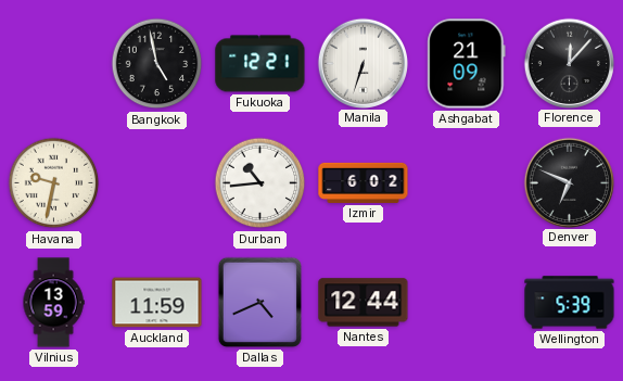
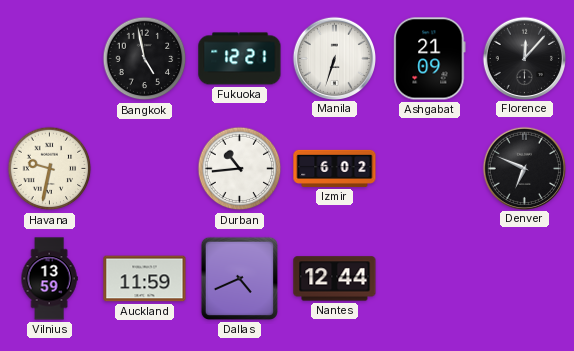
Wellington: 5:39 -> none
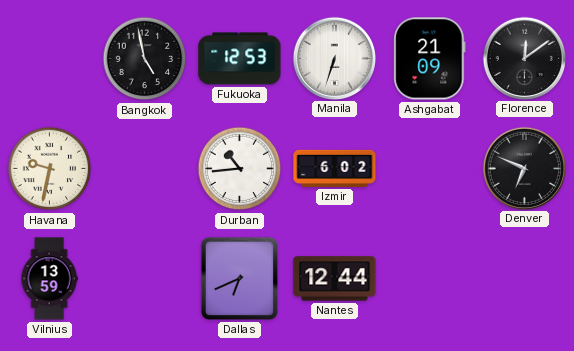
Fukuoka: 12:21 -> 12:53
Florence: 12:07 -> 12:09
Auckland: 11:59 -> none
Dallas: 4:41 -> 6:41
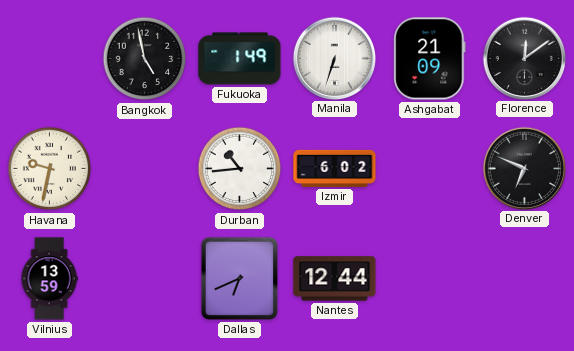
Fukuoka: 12:53 -> 1:49
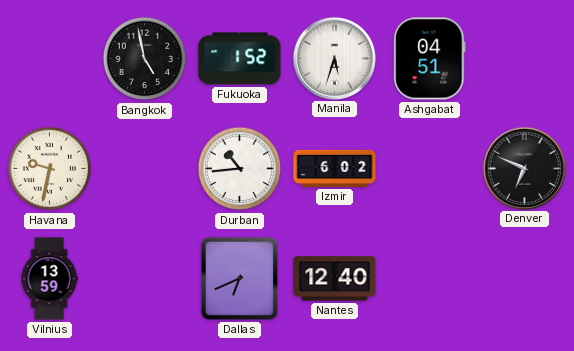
Fukuoka: 1:49 -> 1:52
Manila: 6:33 -> 5:33
Ashgabat: 21:09 -> 04:51
Florence: 12:09 -> none
Nantes: 12:44 -> 12:40
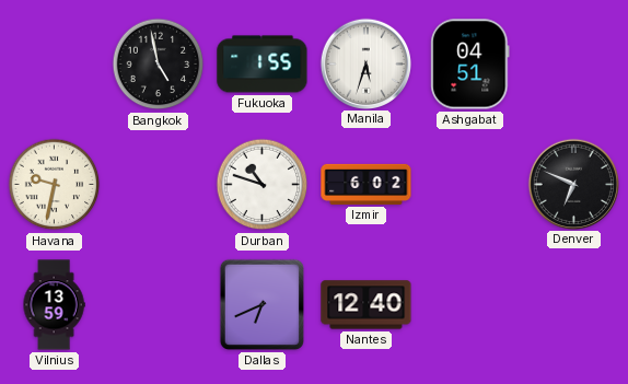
Fukuoka: 1:52 -> 1:55
Durban: 10:44 -> 10:48
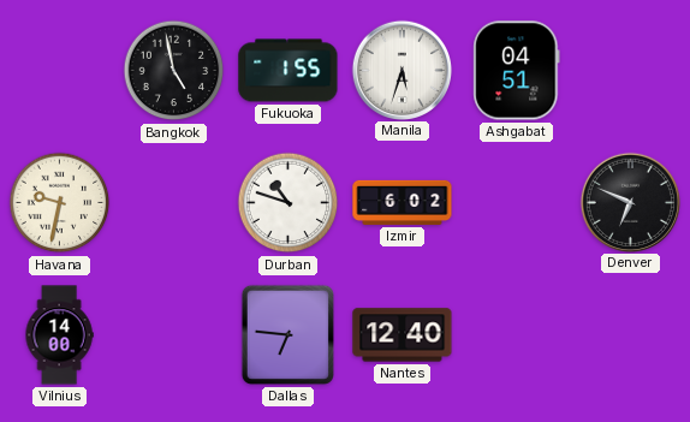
Vilnius: 13:59 -> 14:00
Dallas: 6:41 -> 6:46
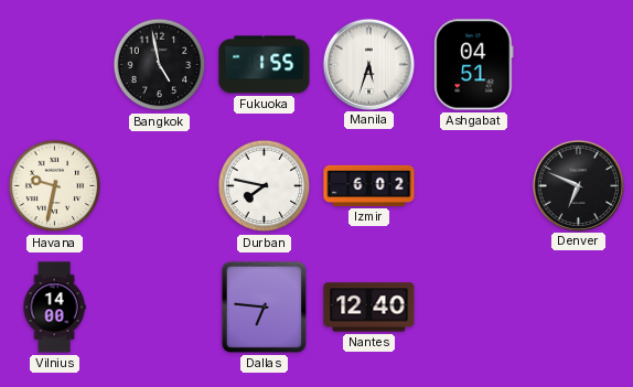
Durban: 10:48 -> 7:47
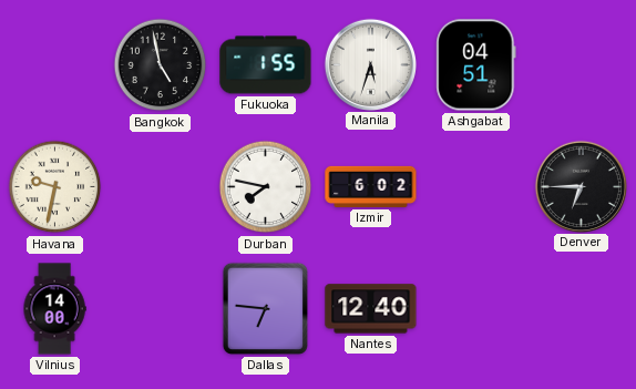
Denver: 6:49 -> 6:45
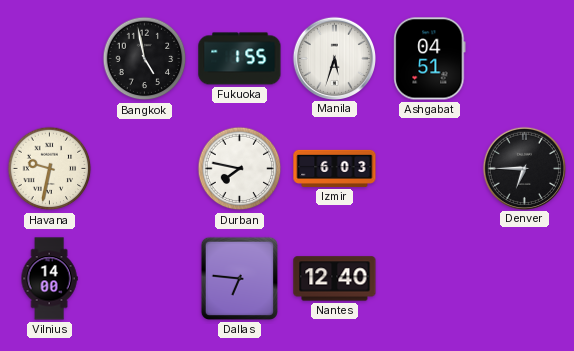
Izmir: 6:02 -> 6:03
